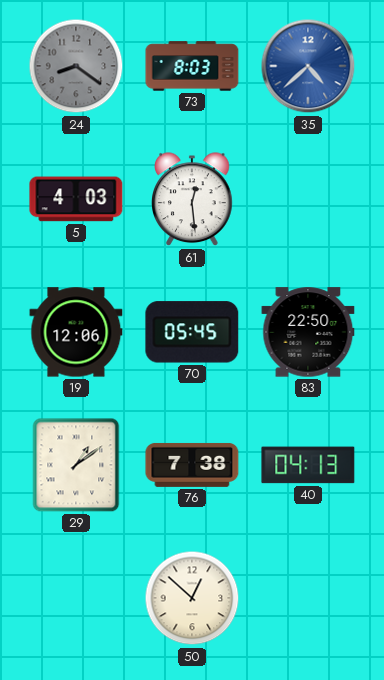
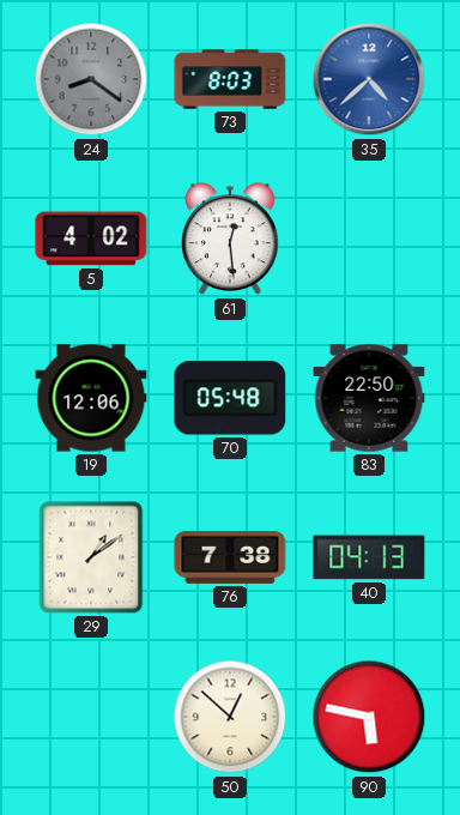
5: 4:03 -> 4:02
70: 05:45 -> 05:48
90: none -> 5:47
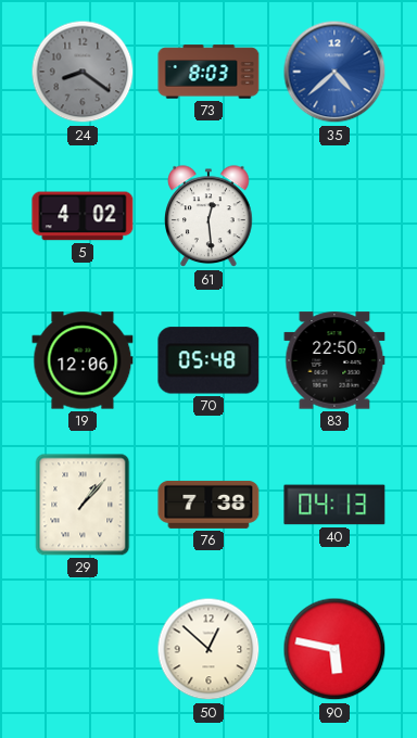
29: 1:09 -> 1:07
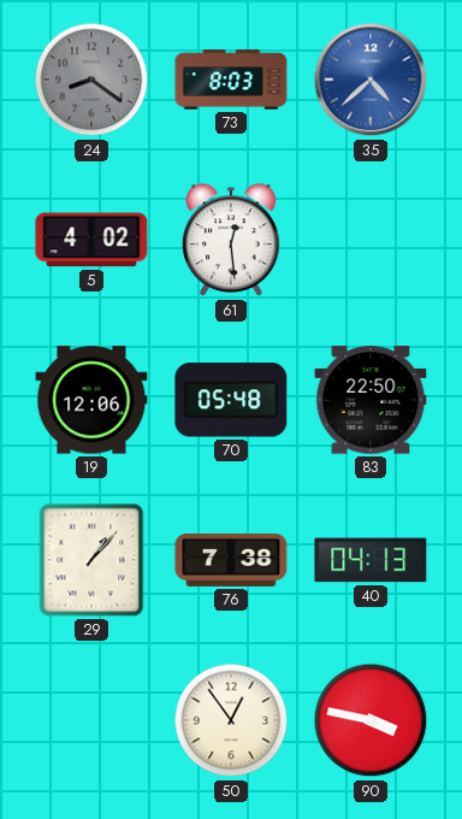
50: 12:52 -> 12:54
90: 5:47 -> 3:47
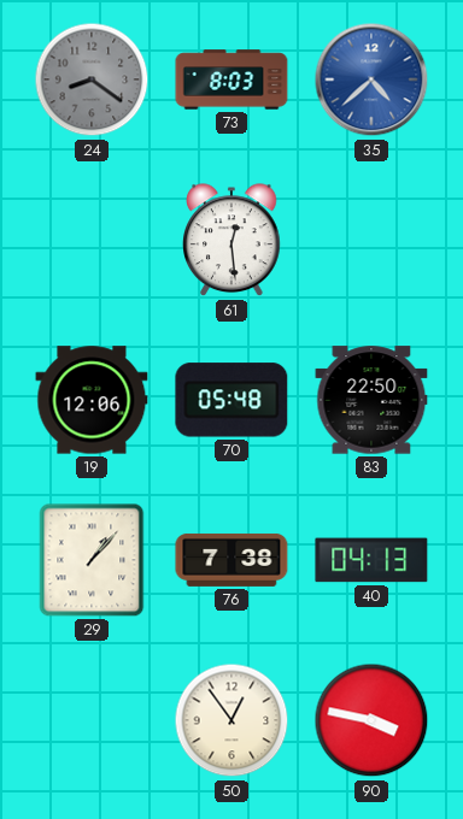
5: 4:02 -> none
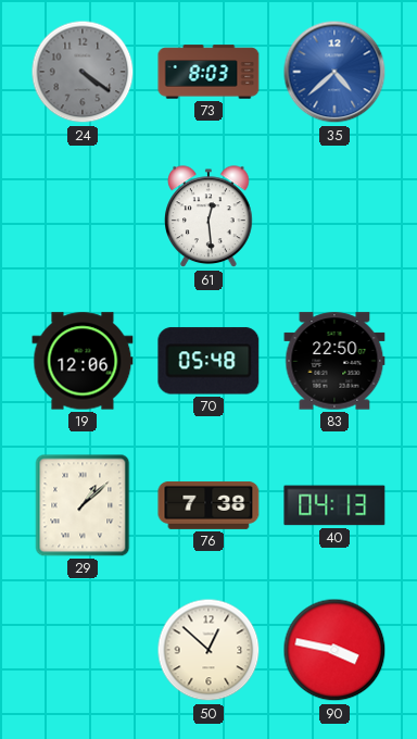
24: 8:21 -> 4:21
29: 1:07 -> 1:08
50: 12:54 -> 12:52
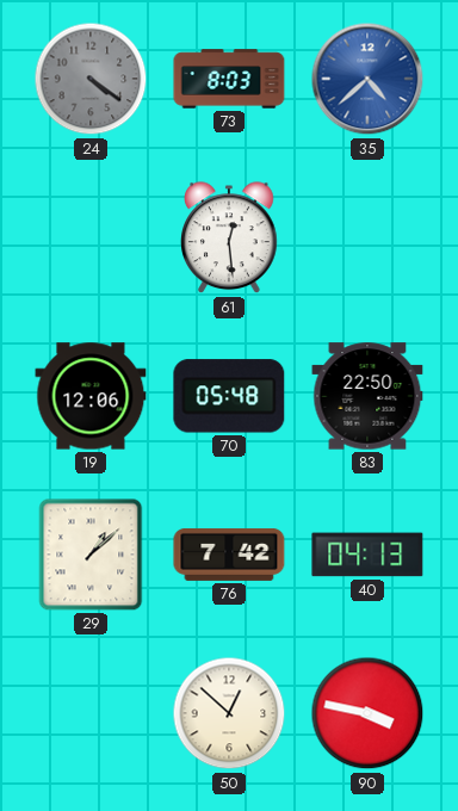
76: 7:38 -> 7:42
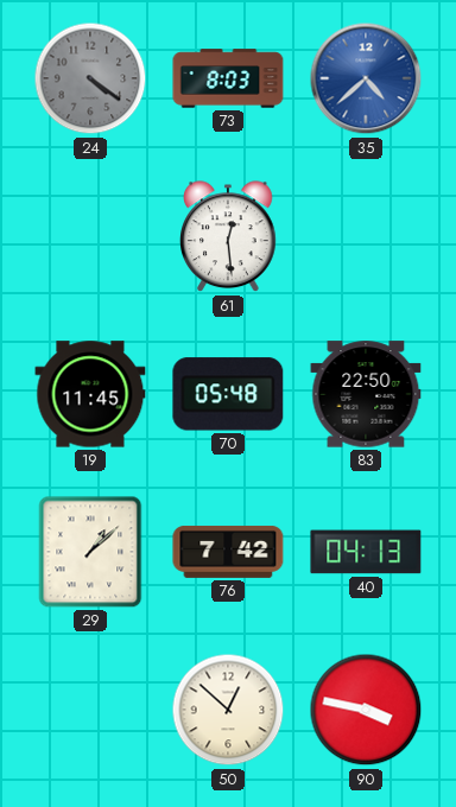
19: 12:06 -> 11:45
